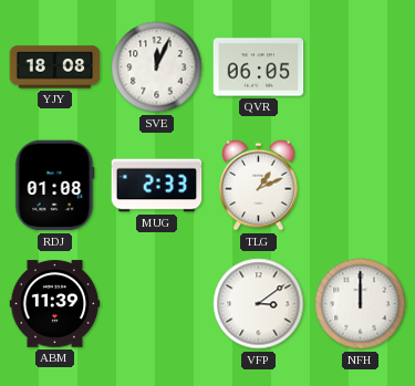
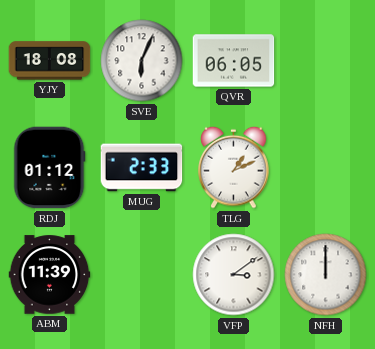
SVE: 12:04 -> 6:04
RDJ: 01:08 -> 01:12
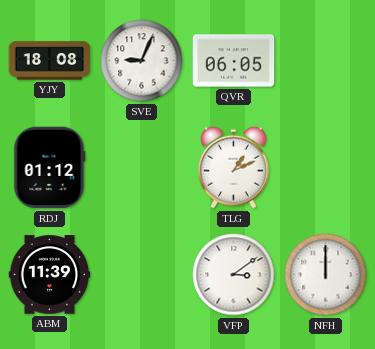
SVE: 6:04 -> 9:04
MUG: 2:33 -> none
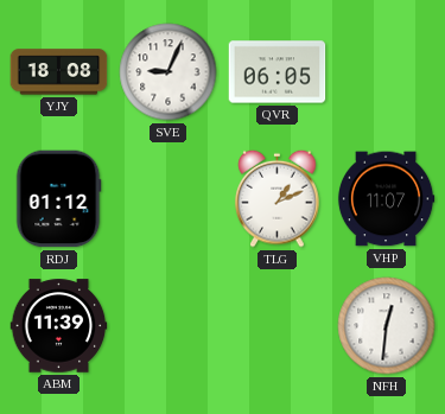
VHP: none -> 11:07
VFP: 3:09 -> none
NFH: 12:00 -> 12:31
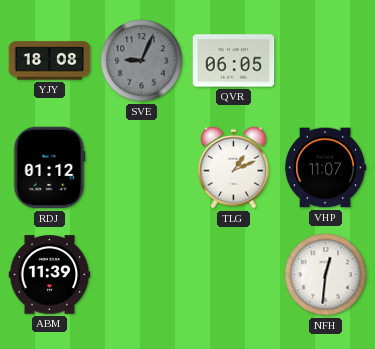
SVE dial: white -> grey
